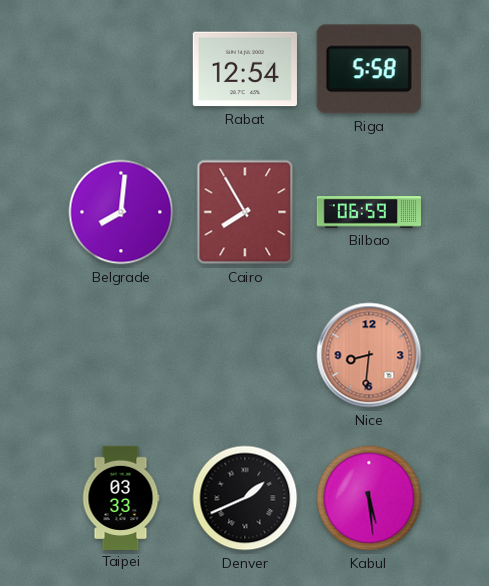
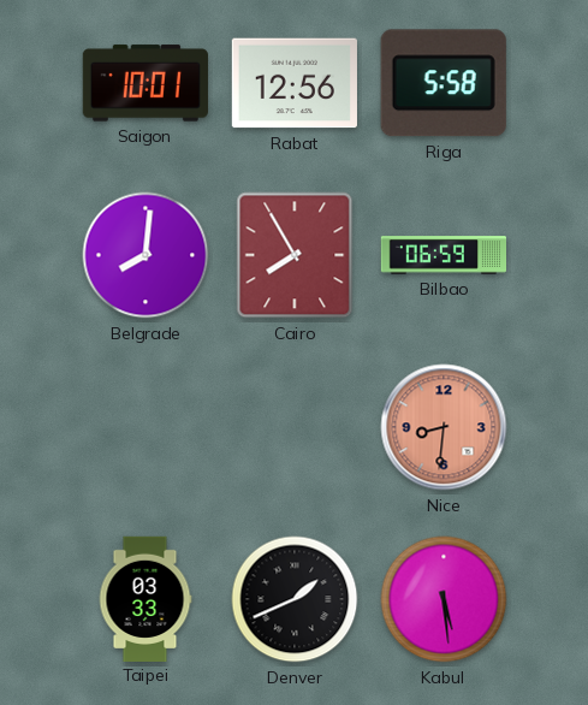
Saigon: none -> 10:01
Rabat: 12:54 -> 12:56
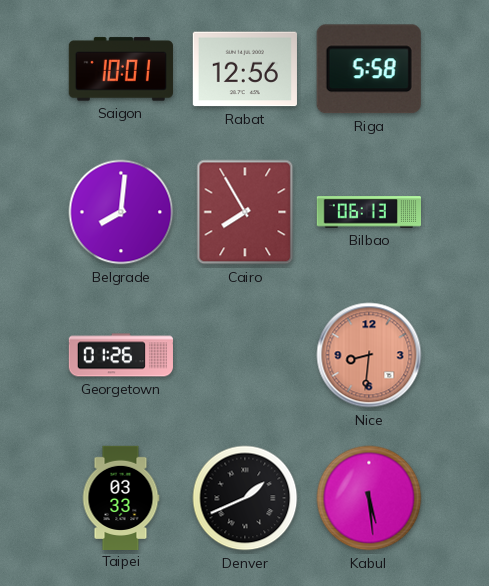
Bilbao: 06:59 -> 06:13
Georgetown: none -> 01:26
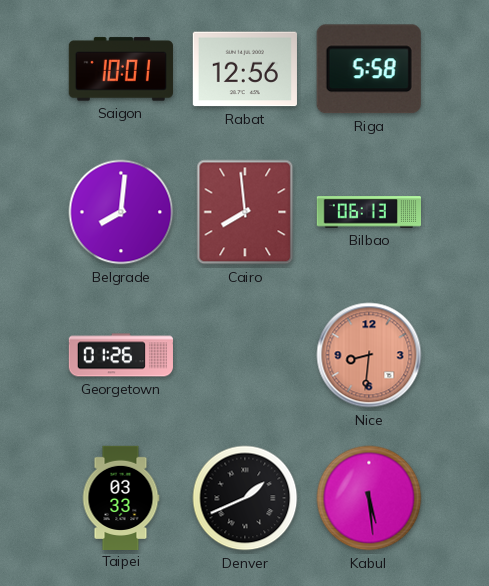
Cairo: 7:55 -> 7:59
